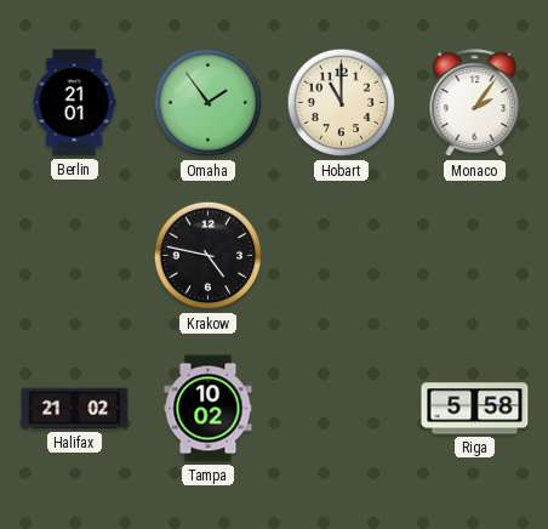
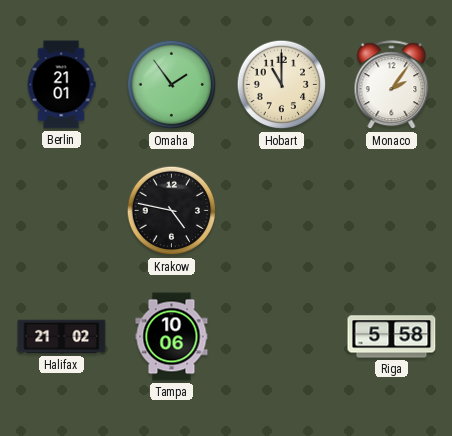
Tampa: 10:02 -> 10:06
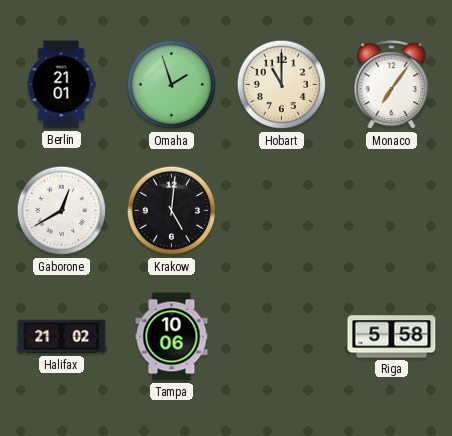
Omaha: 1:54 -> 1:57
Monaco: 2:06 -> 7:06
Gaborone: none -> 12:40
Krakow: 4:47 -> 5:01
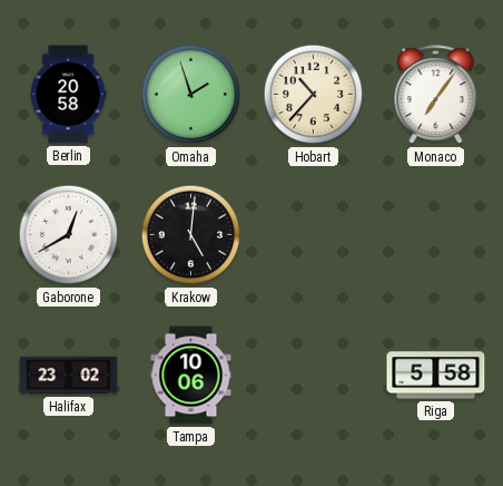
Berlin: 21:01 -> 20:58
Hobart: 11:00 -> 10:37
Halifax: 21:02 -> 23:02
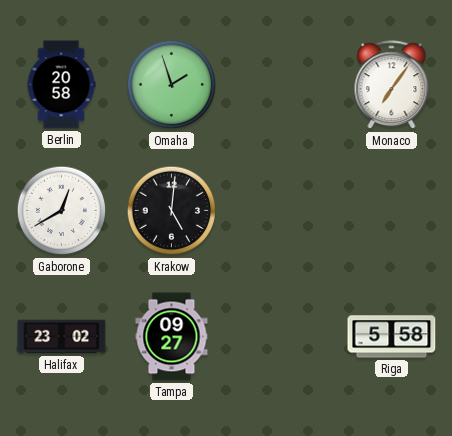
Hobart: 10:37 -> none
Tampa: 10:06 -> 09:27
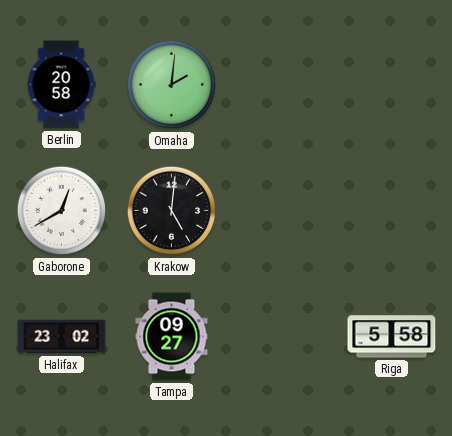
Omaha: 1:57 -> 2:01
Monaco: 7:06 -> none
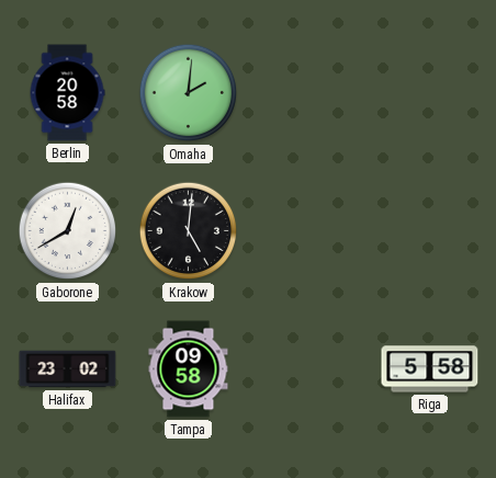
Tampa: 09:27 -> 09:58
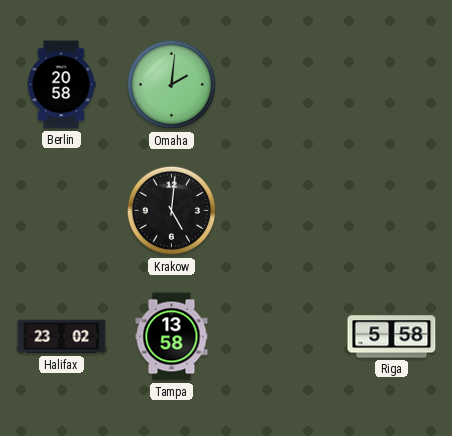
Gaborone: 12:40 -> none
Tampa: 09:58 -> 13:58
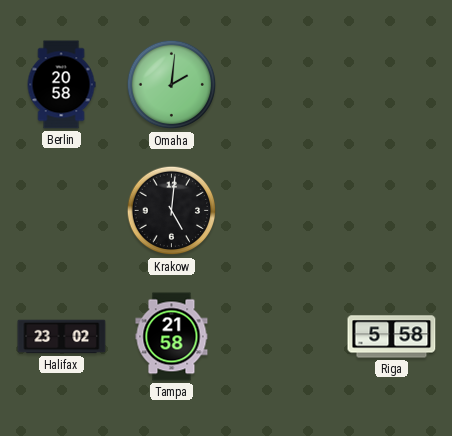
Tampa: 13:58 -> 21:58
